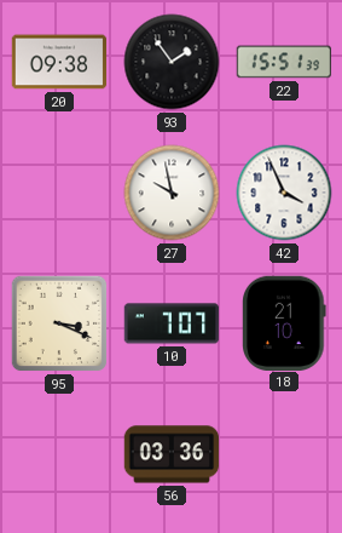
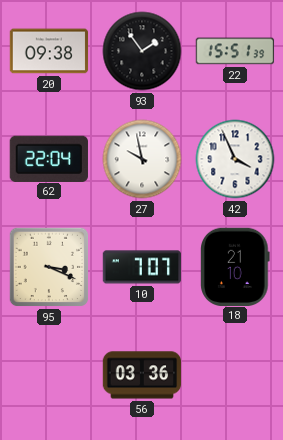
62: none -> 22:04
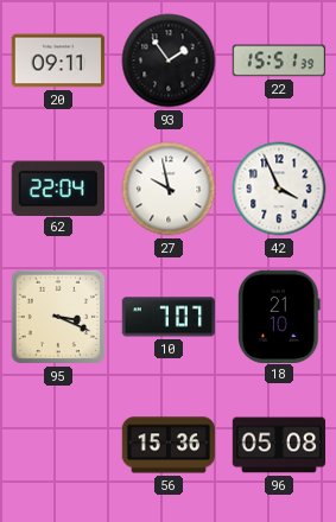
20: 09:38 -> 09:11
56: 03:36 -> 15:36
96: none -> 05:08
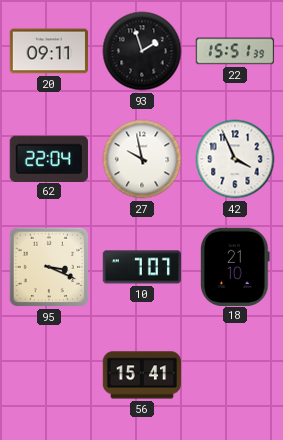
93: 1:54 -> 1:57
56: 15:36 -> 15:41
96: 05:08 -> none
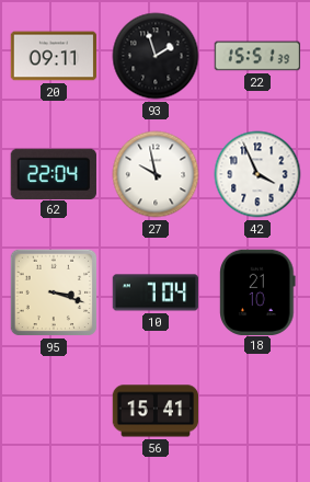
95: 3:19 -> 3:18
10: 7:07 -> 7:04
